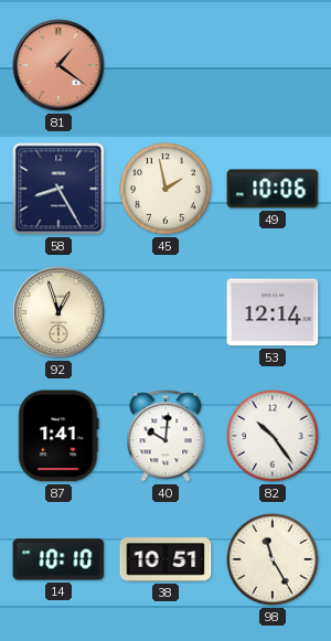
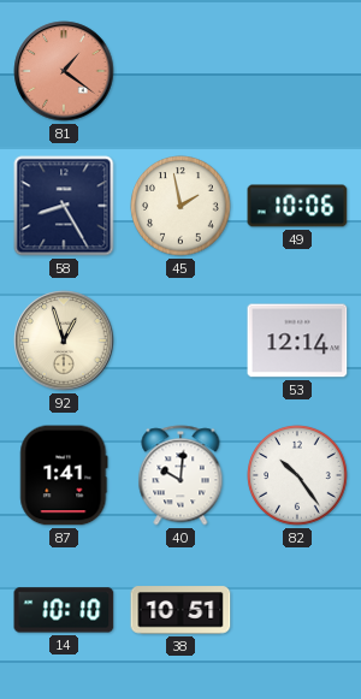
98: 11:25 -> none
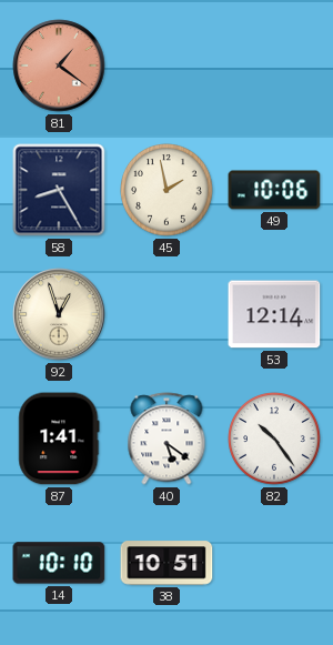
40: 10:01 -> 5:21
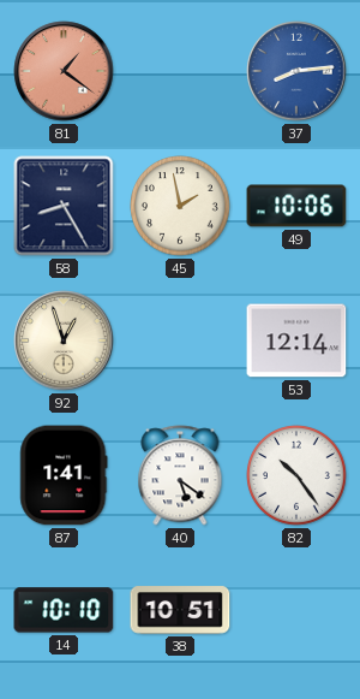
37: none -> 8:14
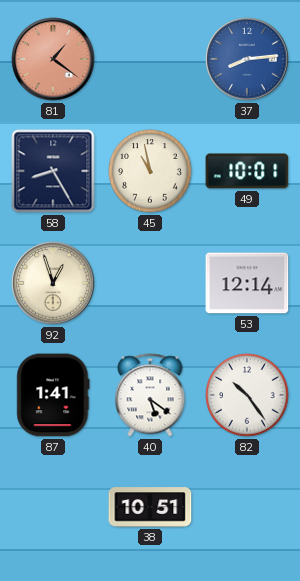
45: 1:58 -> 10:58
49: 10:06 -> 10:01
14: 10:10 -> none
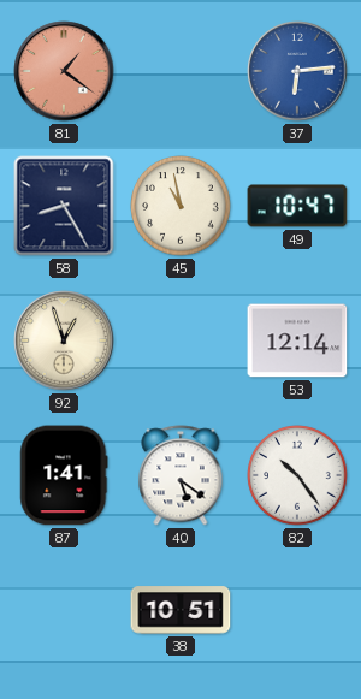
37: 8:14 -> 6:14
49: 10:01 -> 10:47
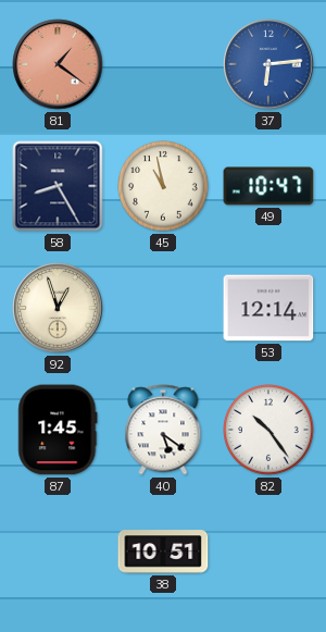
87: 1:41 -> 1:45
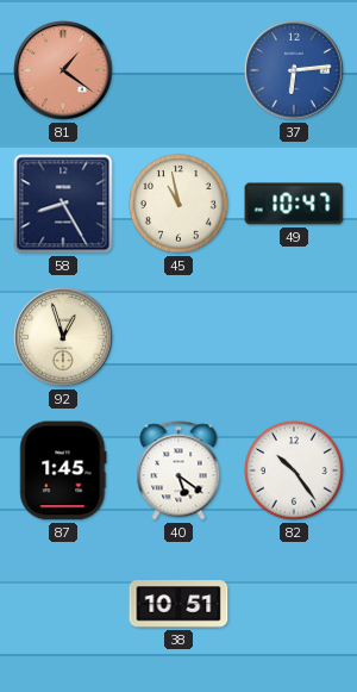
53: 12:14 -> none
